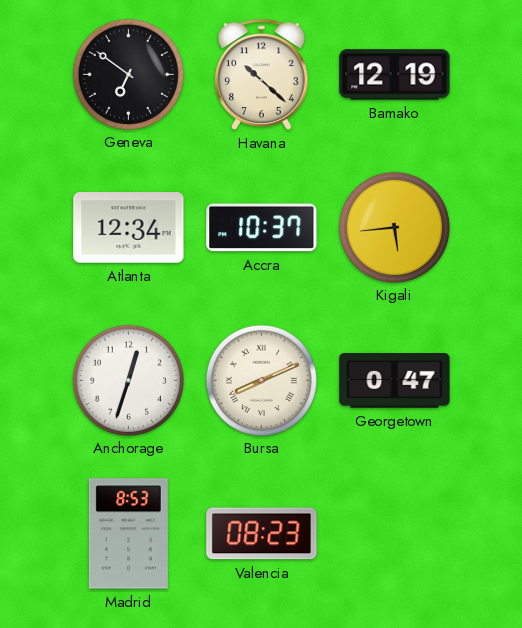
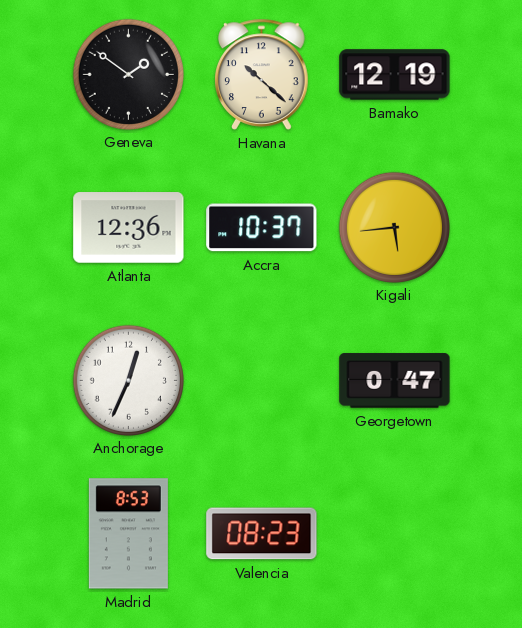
Geneva: 6:51 -> 1:51
Atlanta: 12:34 -> 12:36
Anchorage: 12:33 -> 12:34
Bursa: 8:11 -> none
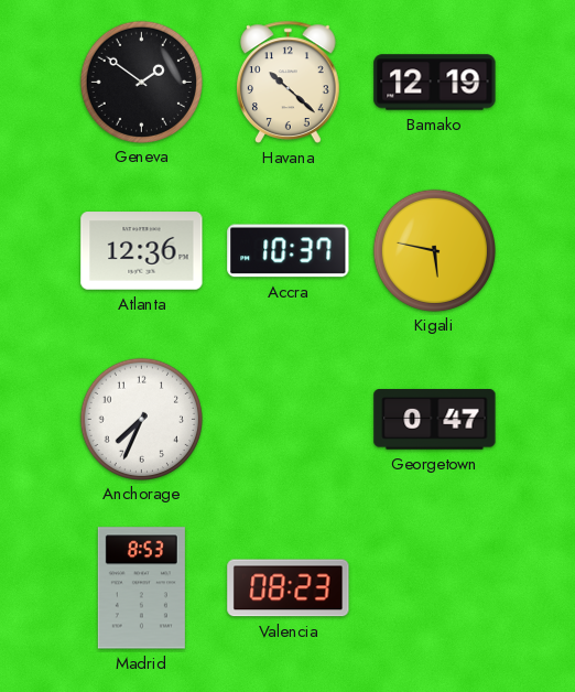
Kigali: 5:44 -> 5:47
Anchorage: 12:34 -> 7:34
